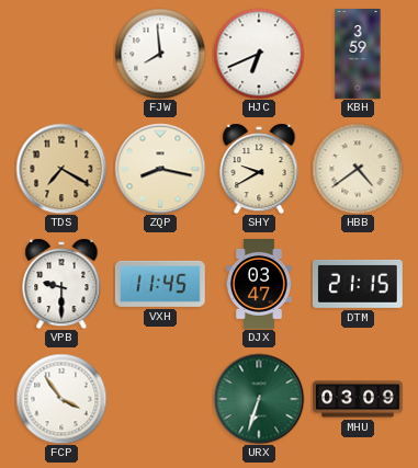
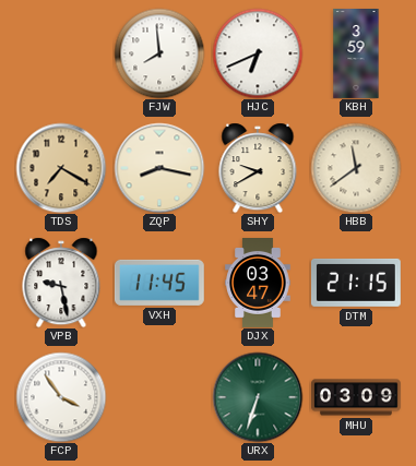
HBB: 4:39 -> 11:39
VPB: 9:30 -> 9:28
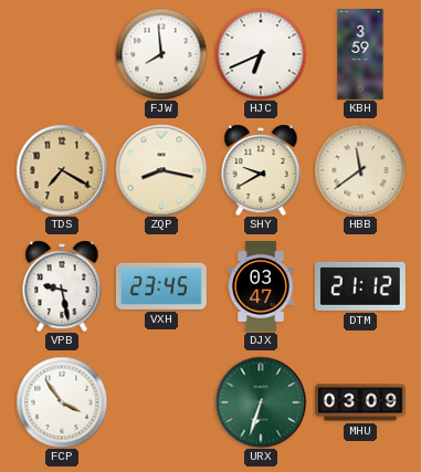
VXH: 11:45 -> 23:45
DTM: 21:15 -> 21:12
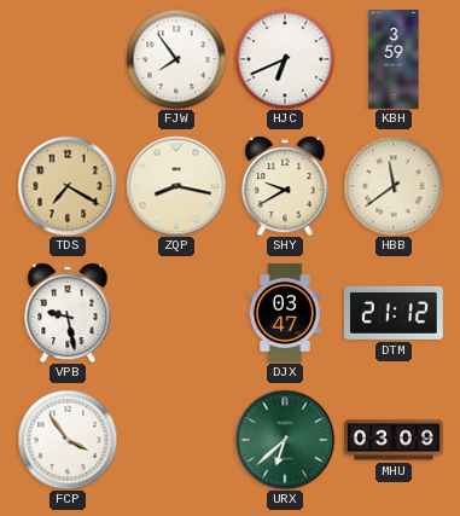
FJW: 7:59 -> 7:54
VXH: 23:45 -> none
URX: 6:33 -> 6:38
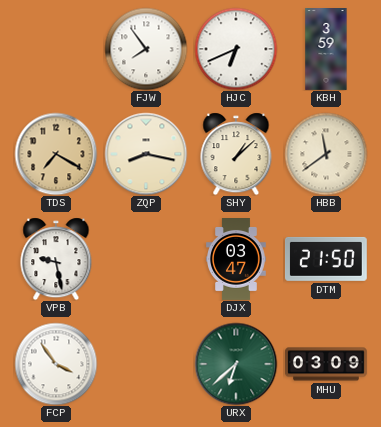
SHY: 9:40 -> 1:08
DTM: 21:12 -> 21:50
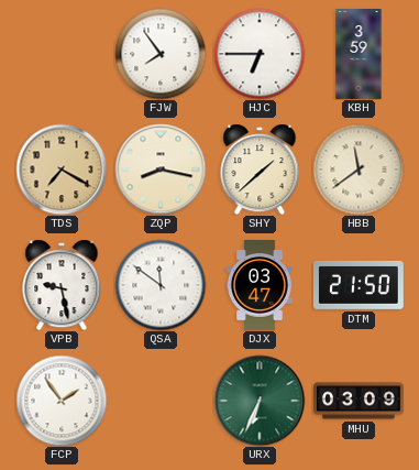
HJC: 6:41 -> 6:45
SHY: 1:08 -> 1:38
QSA: none -> 11:51
FCP: 3:54 -> 1:54
URX: 6:38 -> 6:34
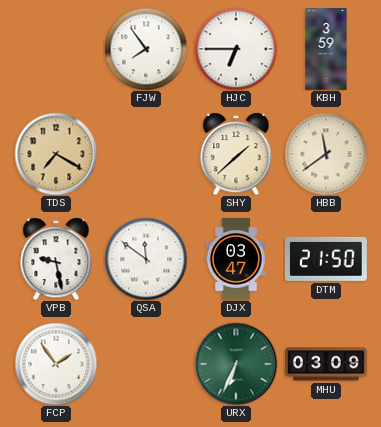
ZQP: 8:17 -> none
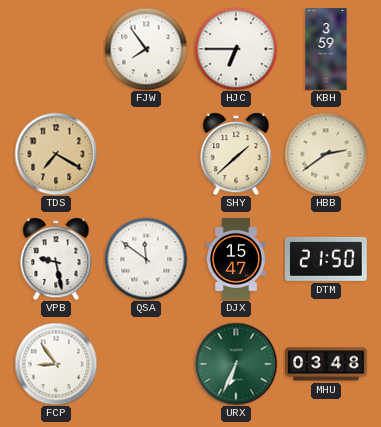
HBB: 11:39 -> 2:39
DJX: 03:47 -> 15:47
FCP: 1:54 -> 8:54
MHU: 03:09 -> 03:48
